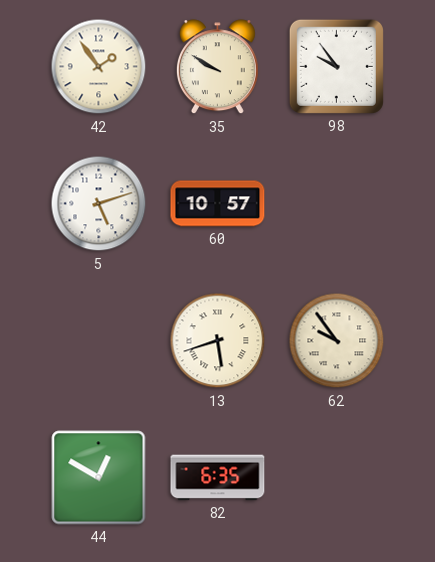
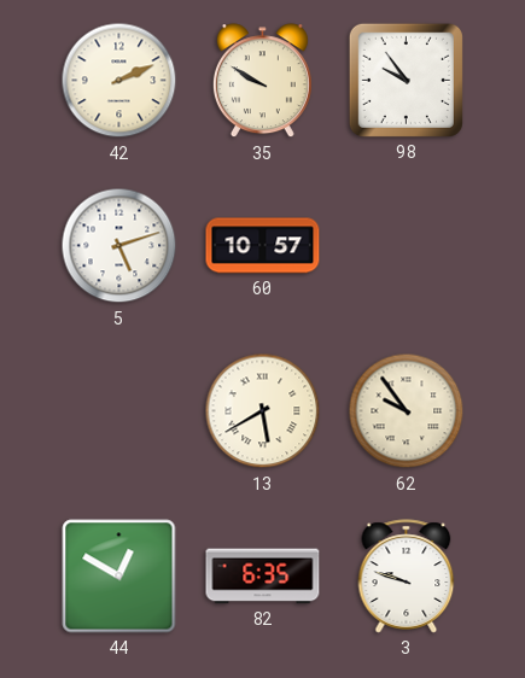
42: 1:54 -> 2:11
13: 5:42 -> 5:40
3: none -> 9:48
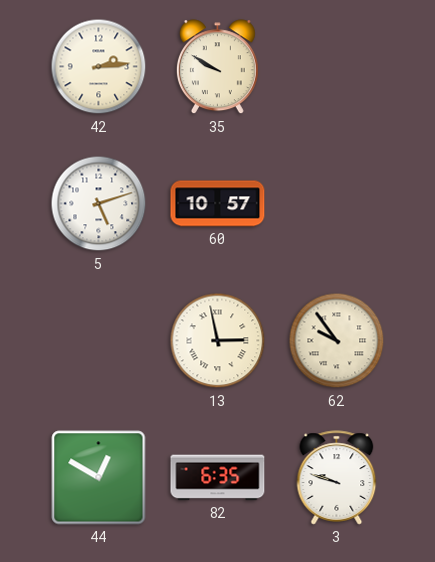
42: 2:11 -> 2:14
98: 9:54 -> none
13: 5:40 -> 2:58
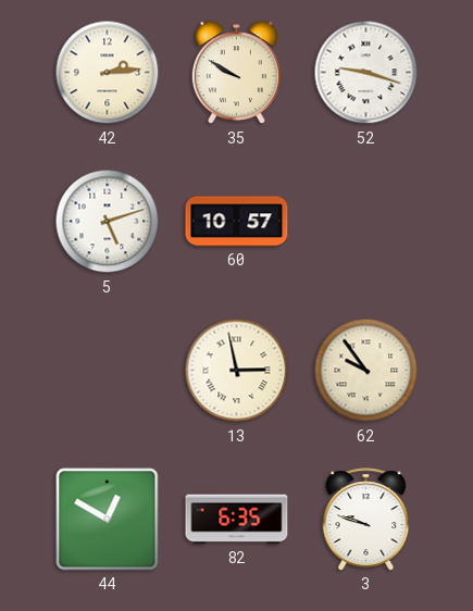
52: none -> 9:18
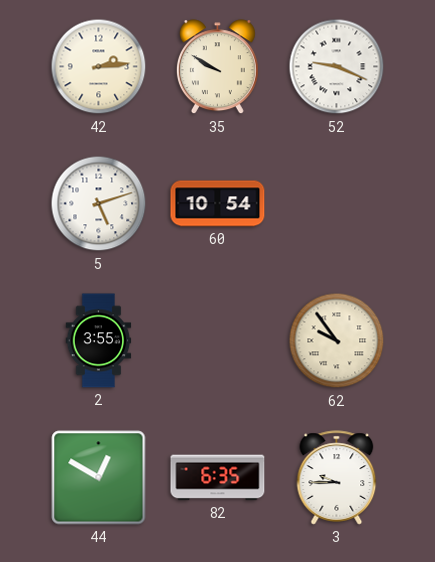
52: 9:18 -> 9:19
60: 10:57 -> 10:54
2: none -> 3:55
13: 2:58 -> none
3: 9:48 -> 9:45
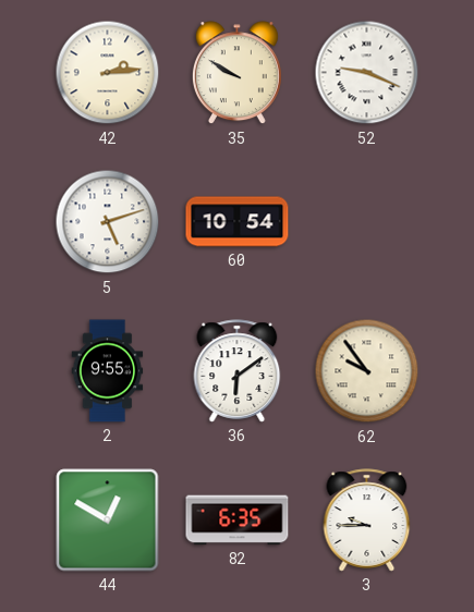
2: 3:55 -> 9:55
36: none -> 6:09
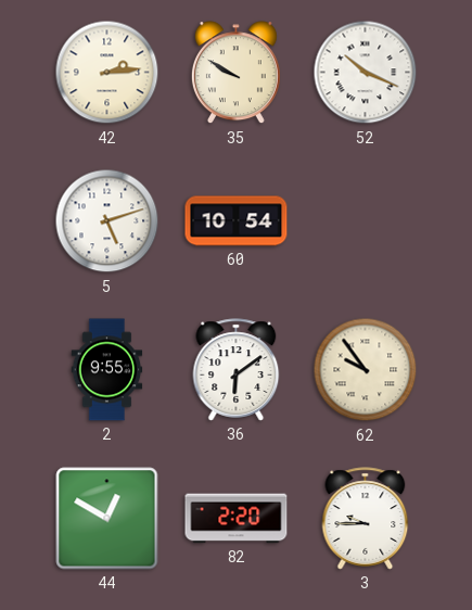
52: 9:19 -> 10:19
82: 6:35 -> 2:20
